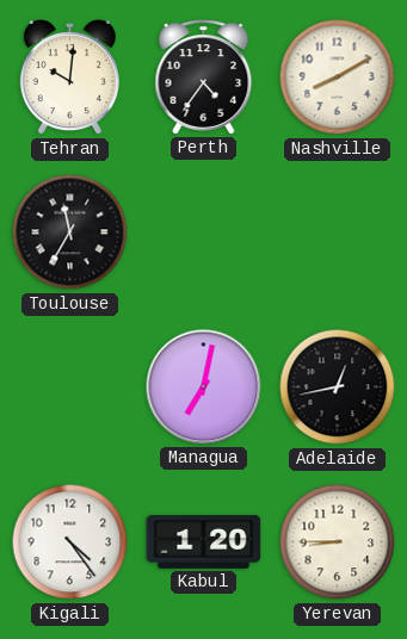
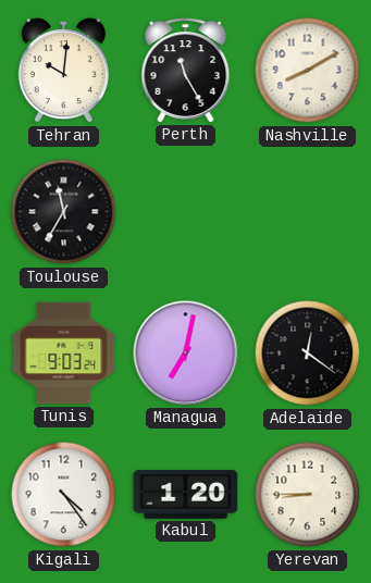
Perth: 4:36 -> 11:25
Tunis: none -> 9:03
Adelaide: 12:43 -> 12:21
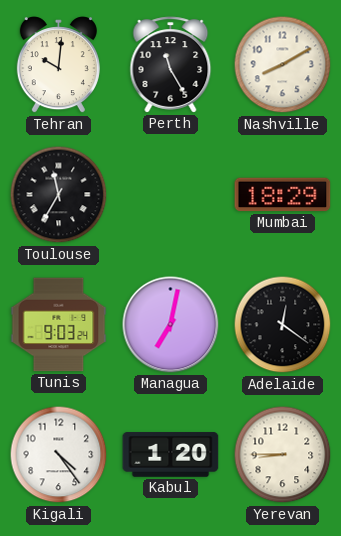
Mumbai: none -> 18:29
